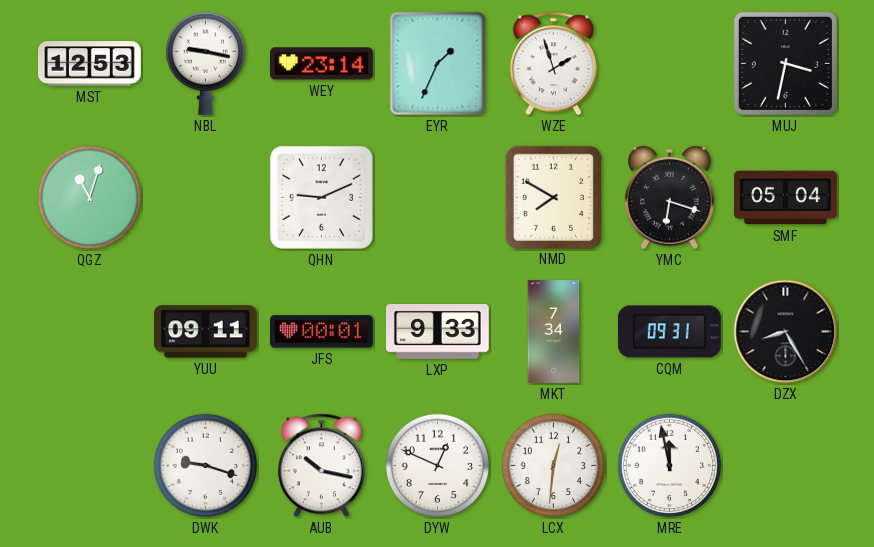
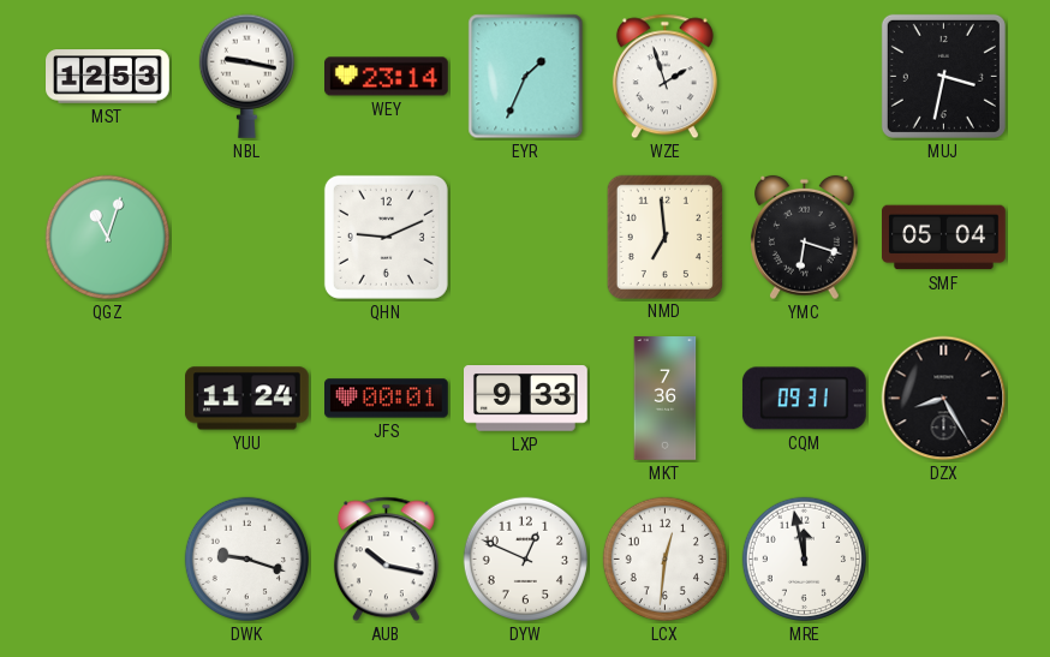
NMD: 7:50 -> 6:59
YUU: 09:11 -> 11:24
MKT: 7:34 -> 7:36
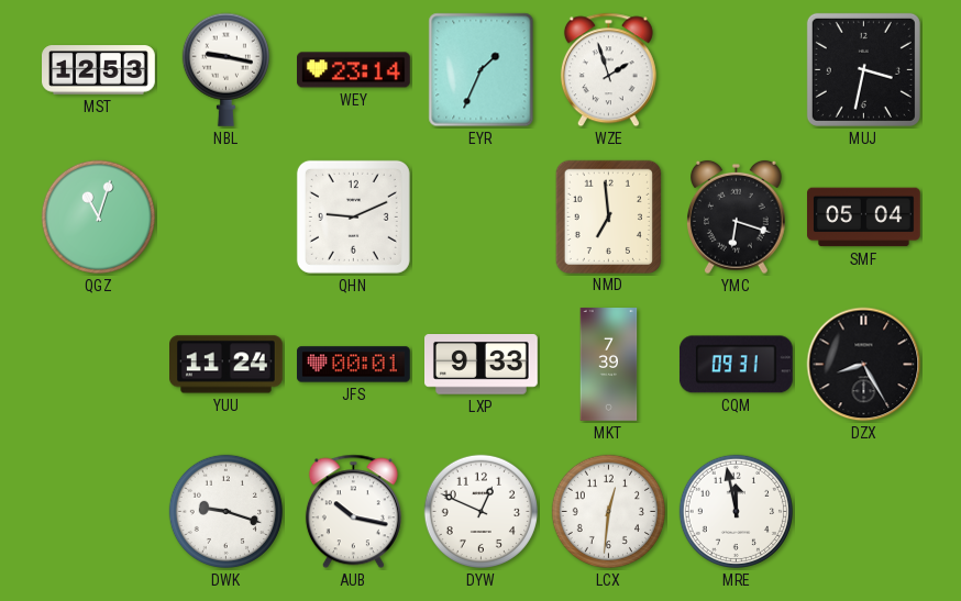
MKT: 7:36 -> 7:39
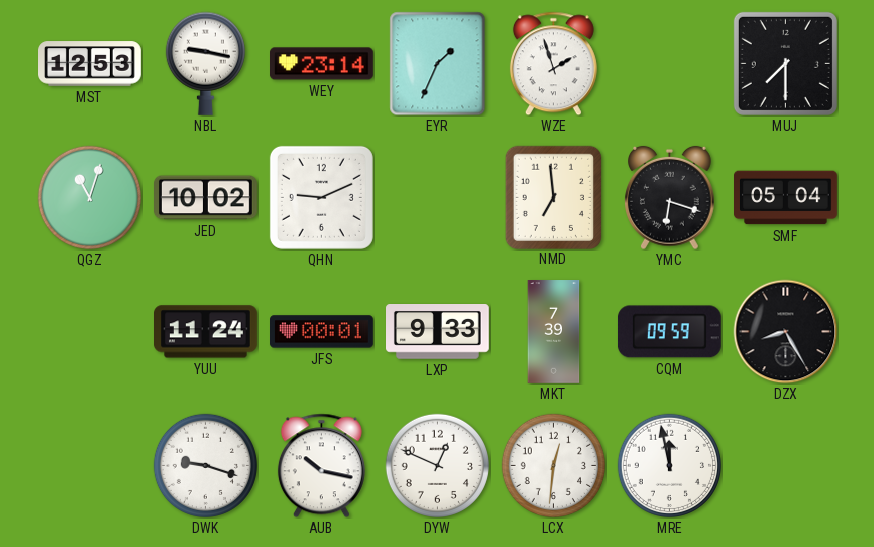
MUJ: 3:32 -> 7:30
JED: none -> 10:02
CQM: 09:31 -> 09:59
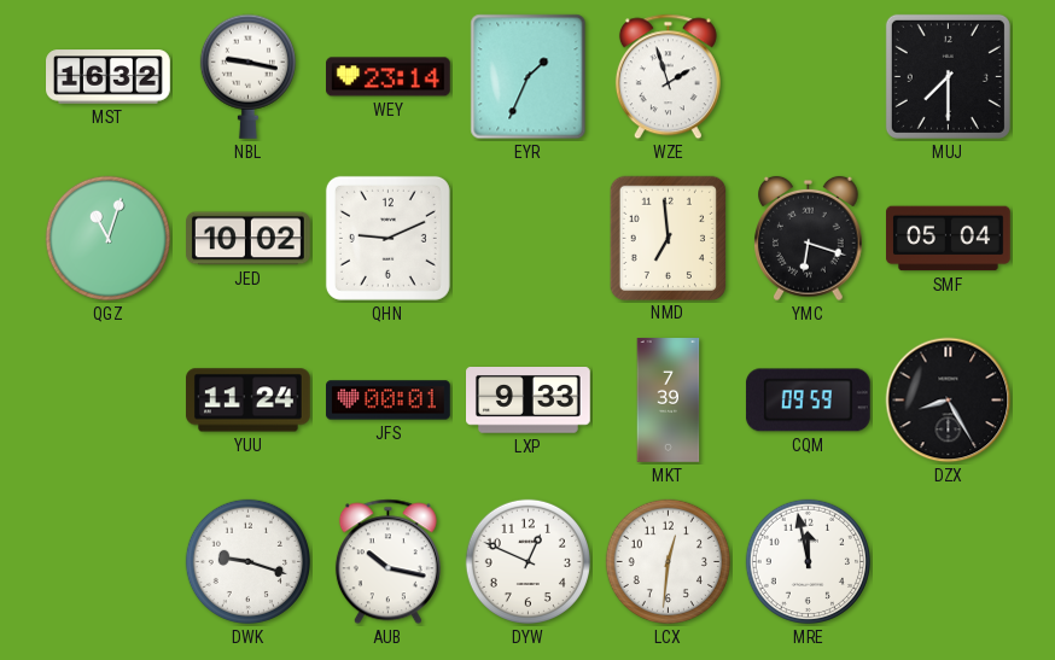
MST: 12:53 -> 16:32
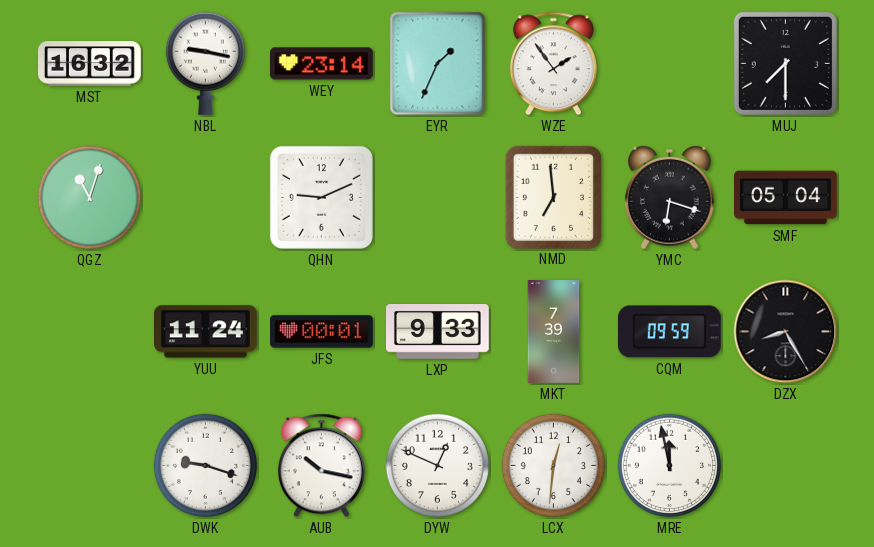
WZE: 1:57 -> 1:54
JED: 10:02 -> none
